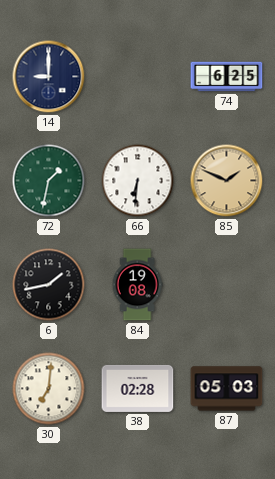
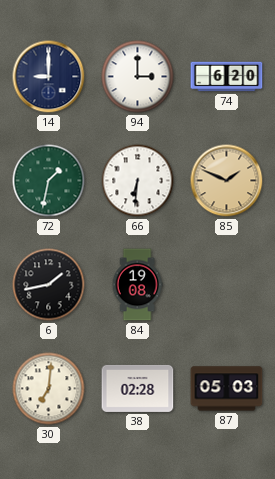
94: none -> 3:00
74: 6:25 -> 6:20
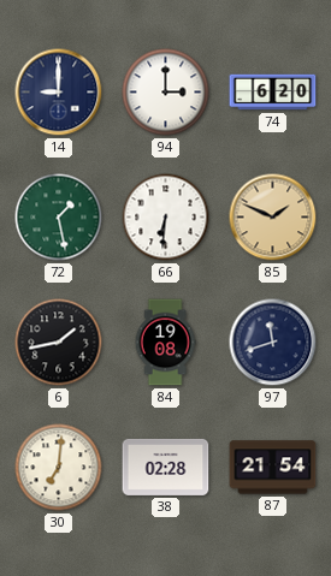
72: 1:32 -> 1:28
97: none -> 11:42
87: 05:03 -> 21:54
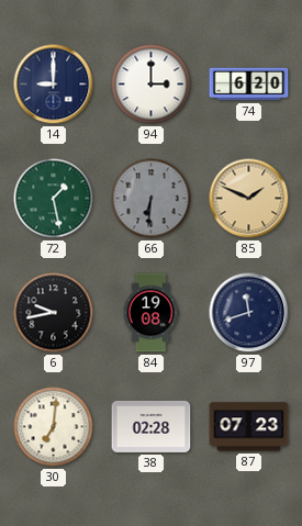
66 dial: white -> grey
6: 1:43 -> 9:43
87: 21:54 -> 07:23
